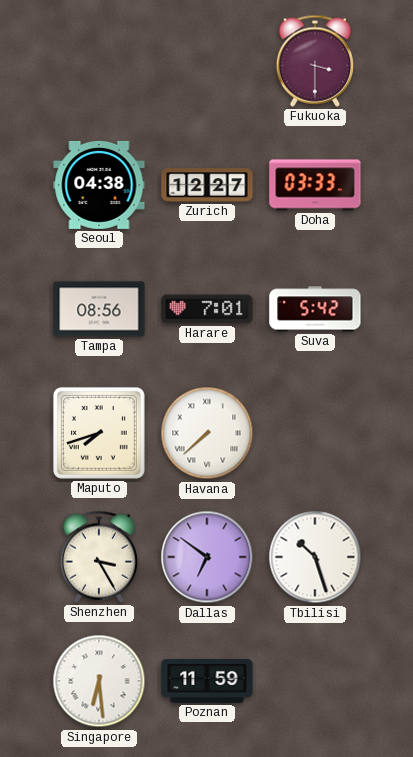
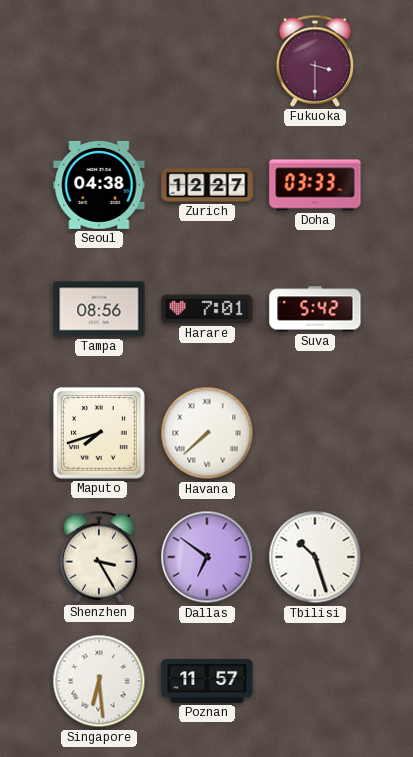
Poznan: 11:59 -> 11:57
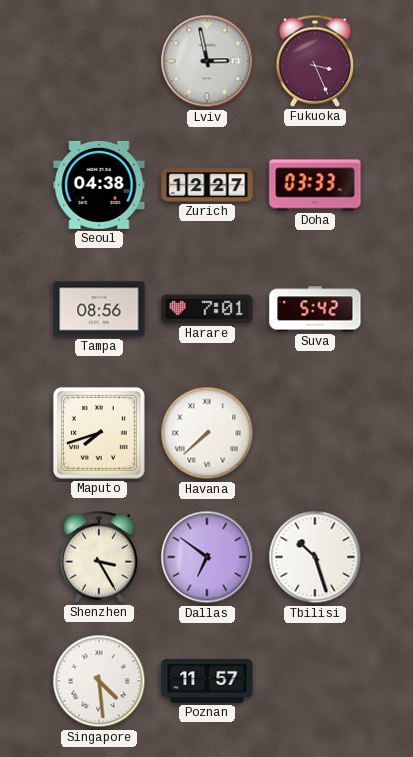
Lviv: none -> 2:58
Fukuoka: 3:30 -> 3:26
Singapore: 6:29 -> 4:29
